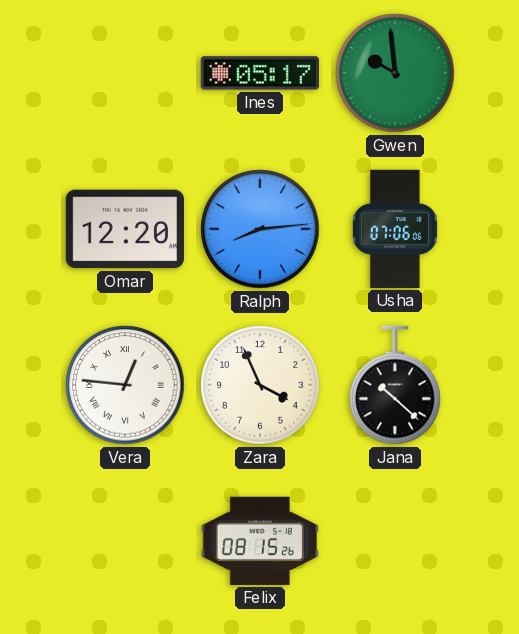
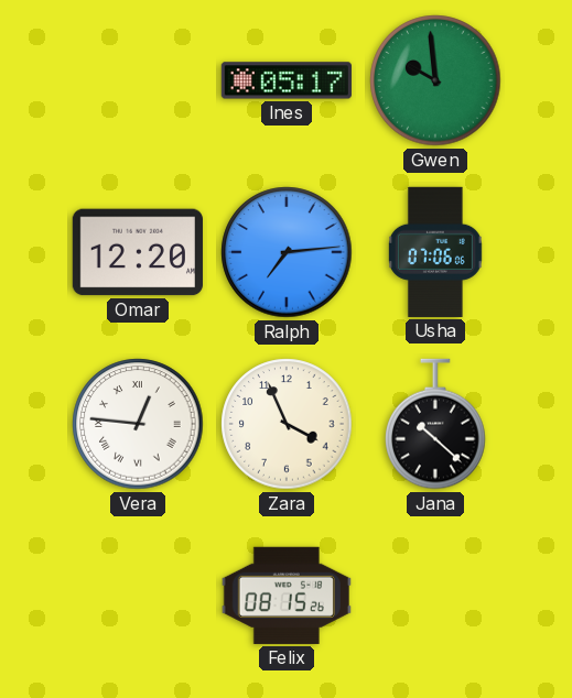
Ralph: 8:14 -> 7:14
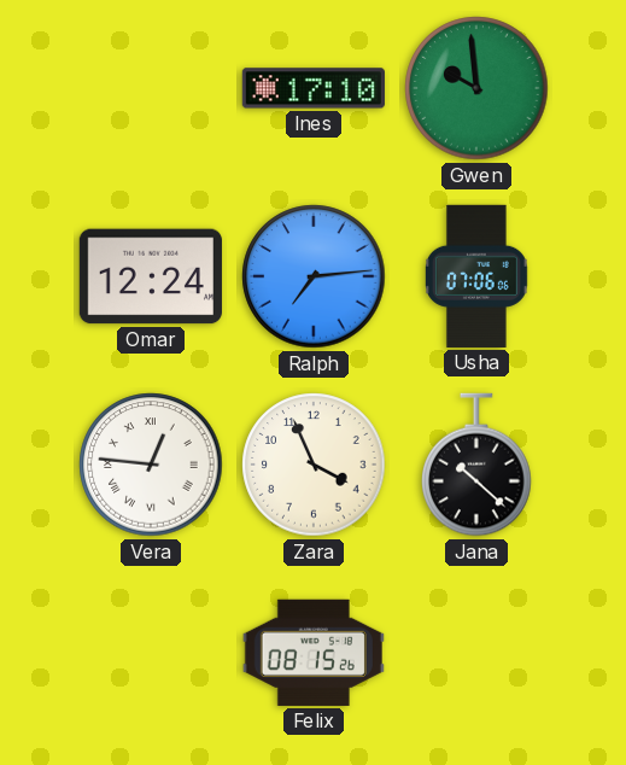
Ines: 05:17 -> 17:10
Omar: 12:20 -> 12:24
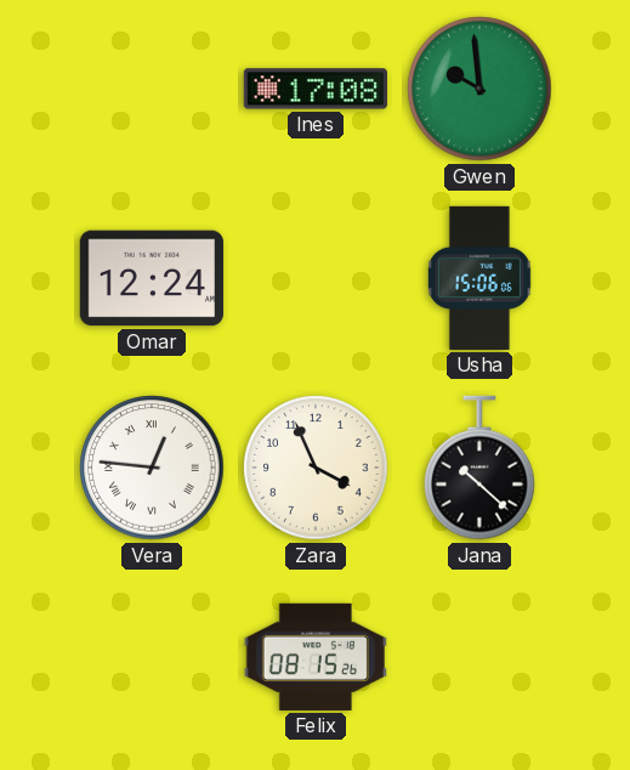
Ines: 17:10 -> 17:08
Ralph: 7:14 -> none
Usha: 07:06 -> 15:06
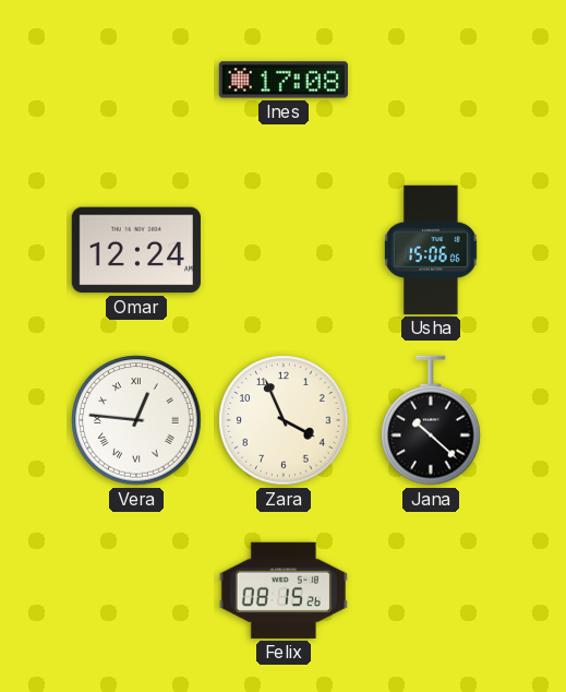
Gwen: 9:59 -> none
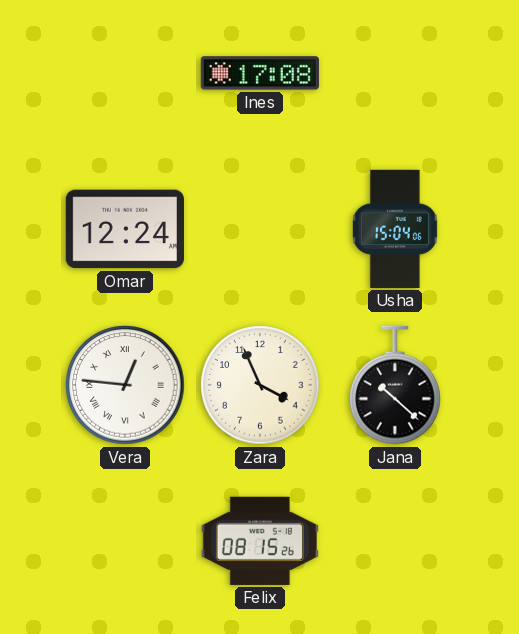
Usha: 15:06 -> 15:04
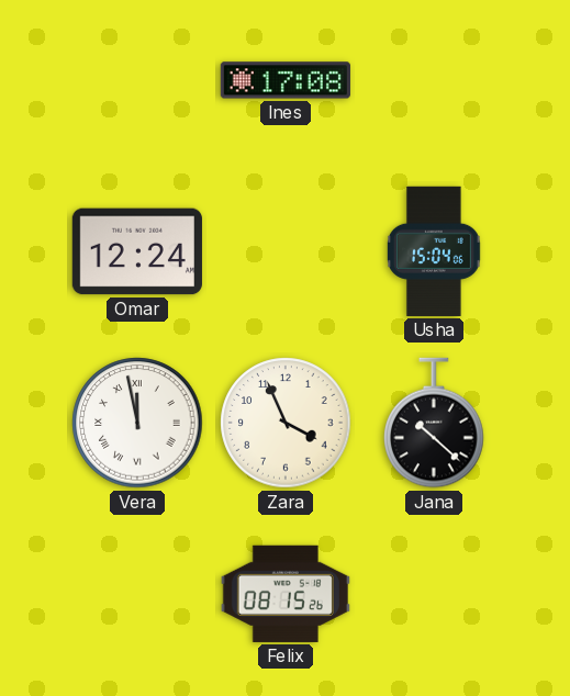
Vera: 12:46 -> 11:58
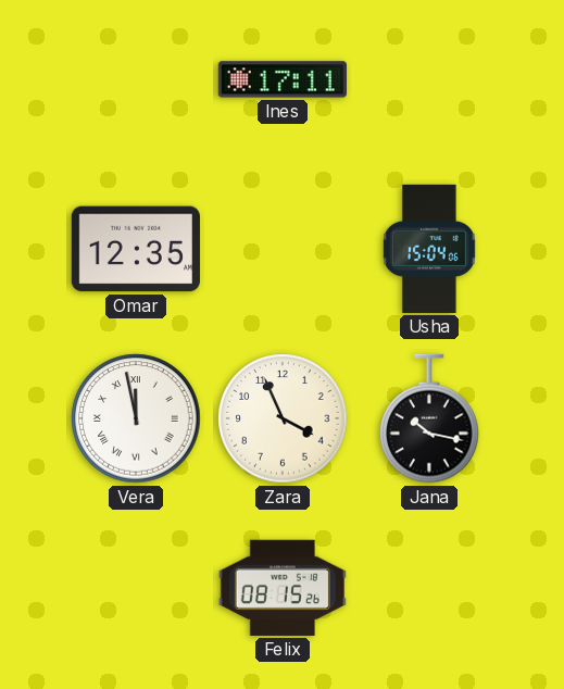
Ines: 17:08 -> 17:11
Omar: 12:24 -> 12:35
Jana: 10:22 -> 10:17
